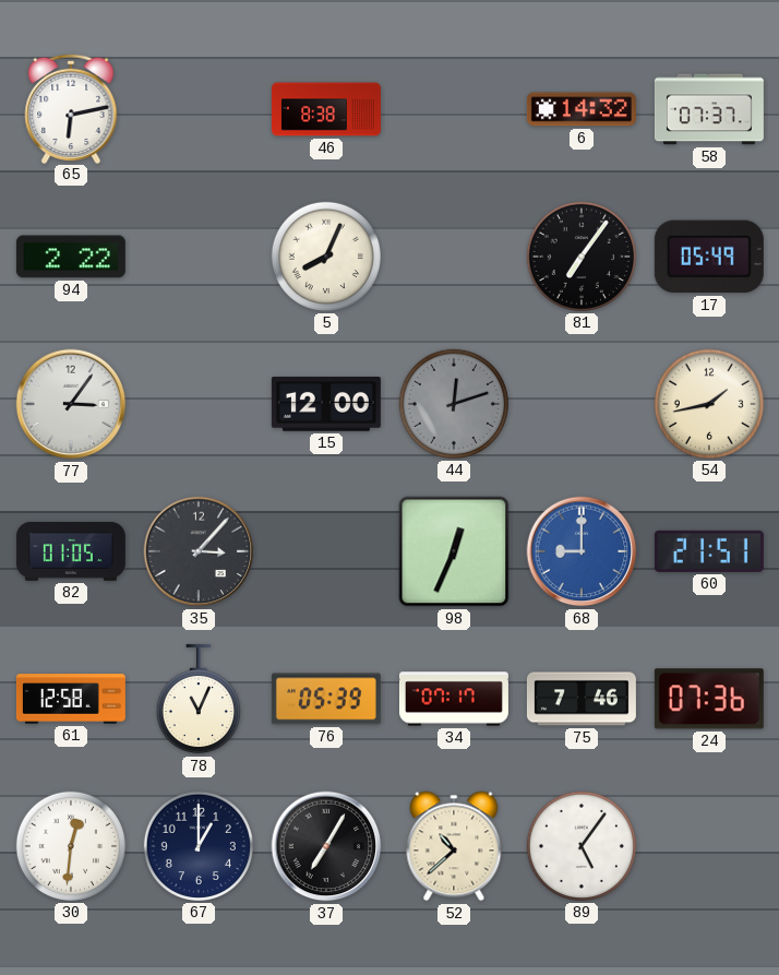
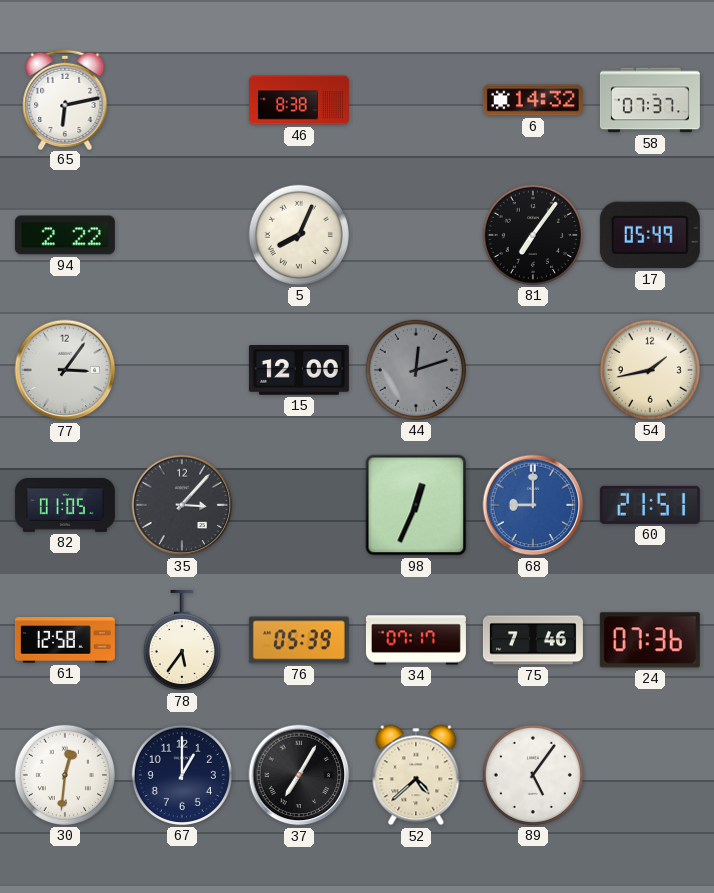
78: 11:04 -> 5:36
52: 10:38 -> 4:38
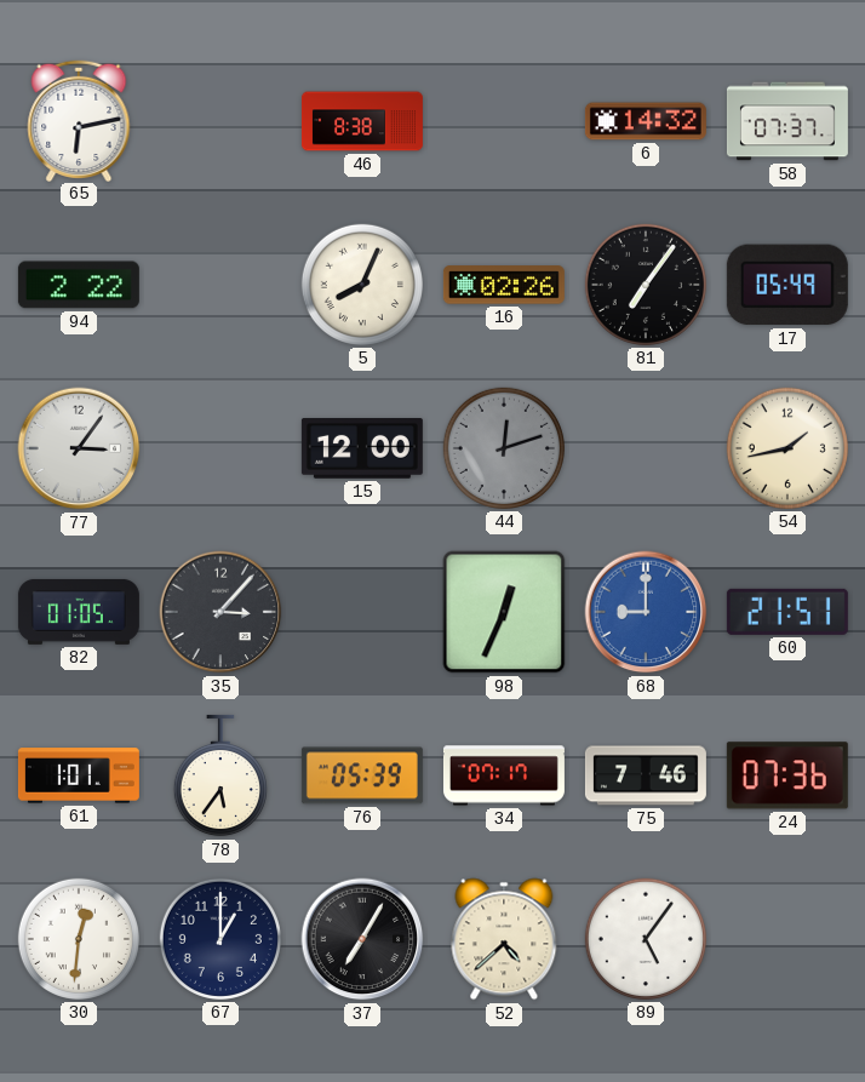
16: none -> 02:26
61: 12:58 -> 1:01
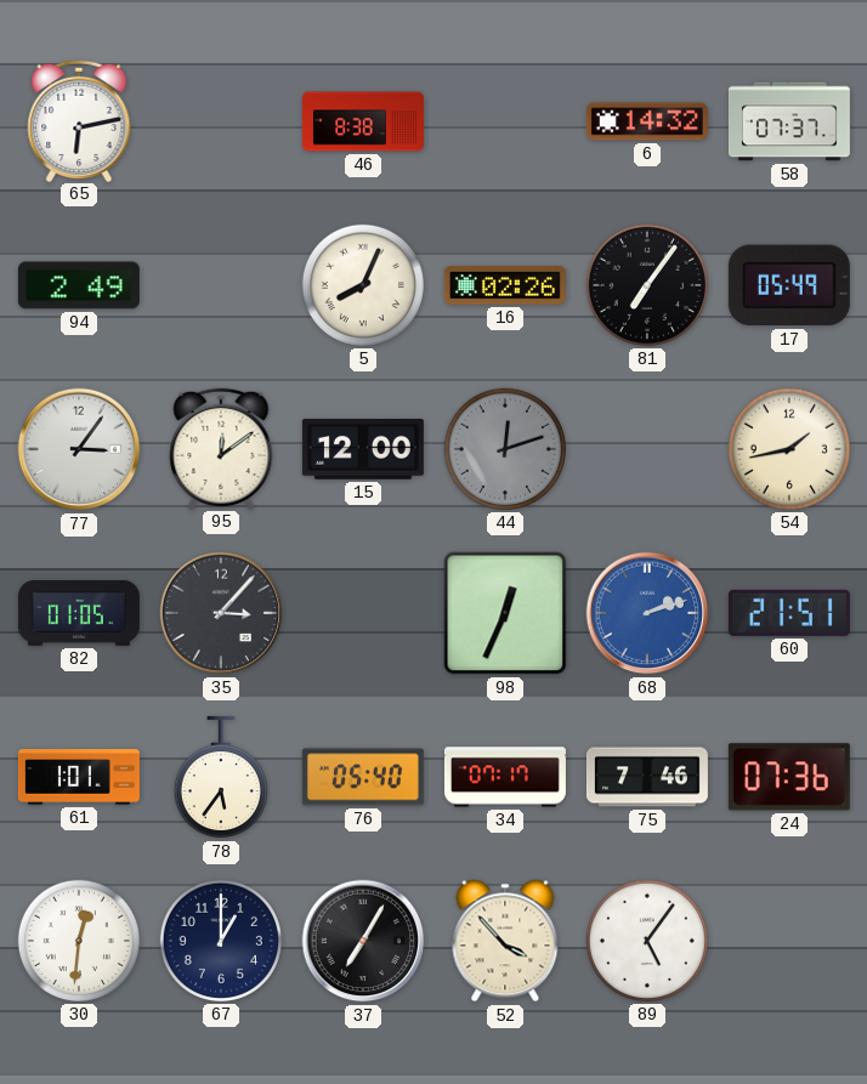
94: 2:22 -> 2:49
95: none -> 12:09
68: 9:00 -> 2:12
76: 05:39 -> 05:40
52: 4:38 -> 3:53
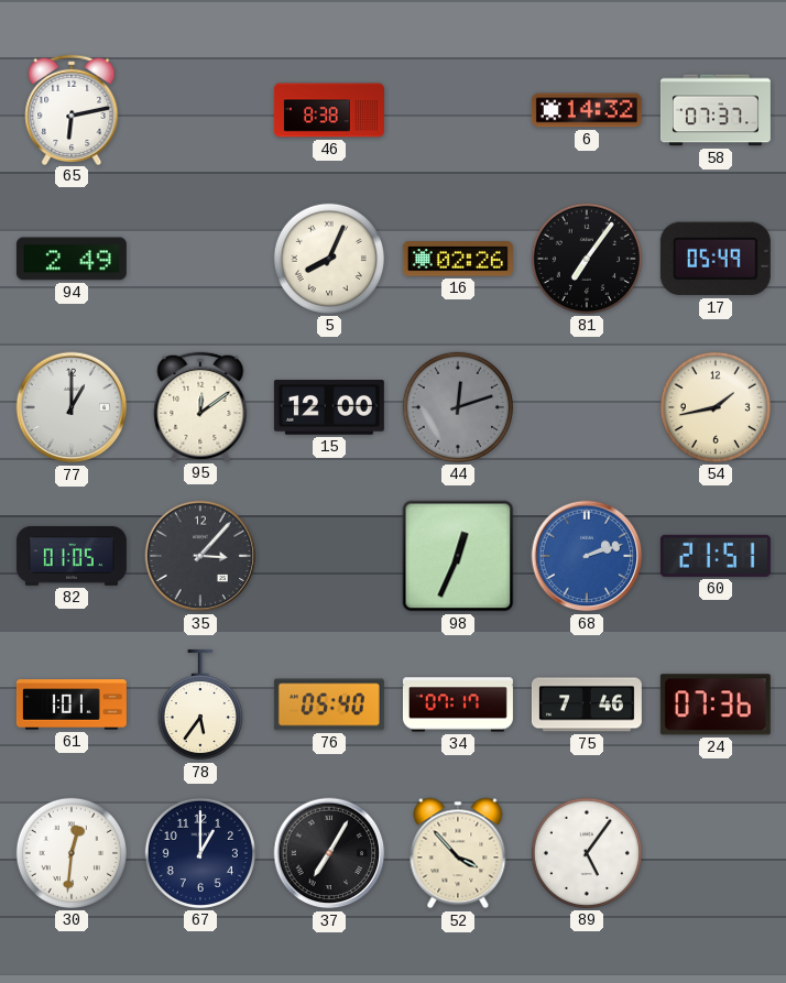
77: 3:06 -> 1:00
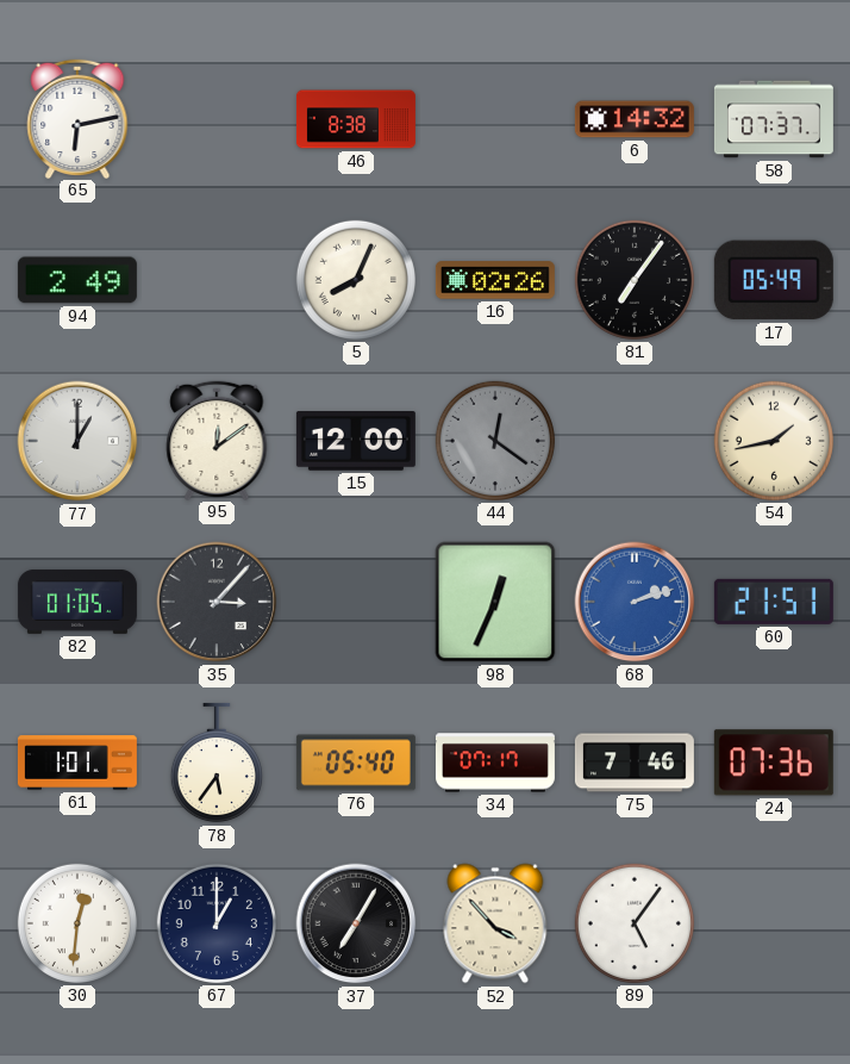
44: 12:12 -> 12:21
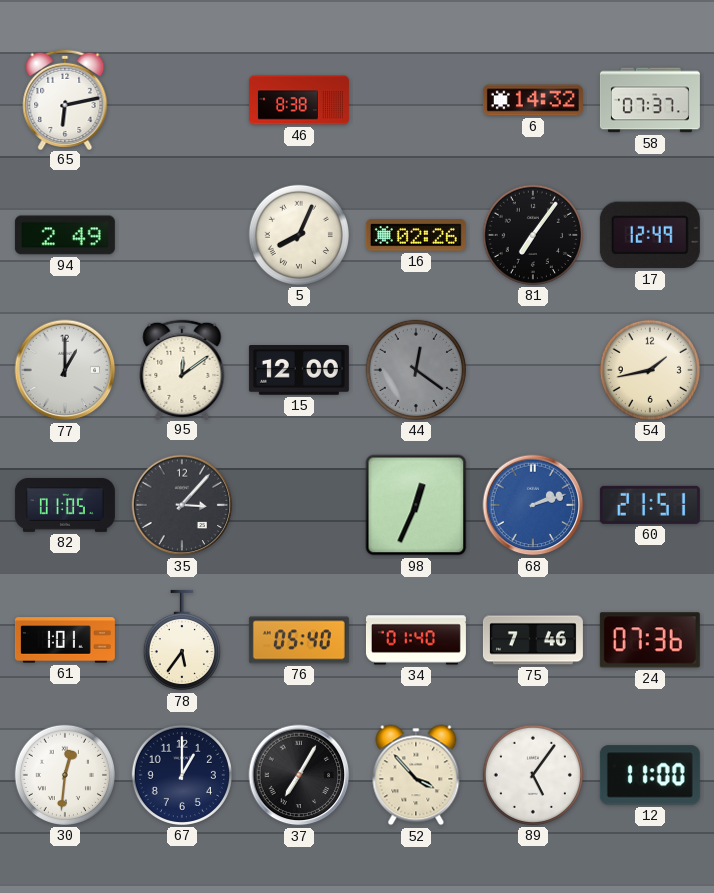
17: 05:49 -> 12:49
34: 07:17 -> 01:40
12: none -> 11:00
